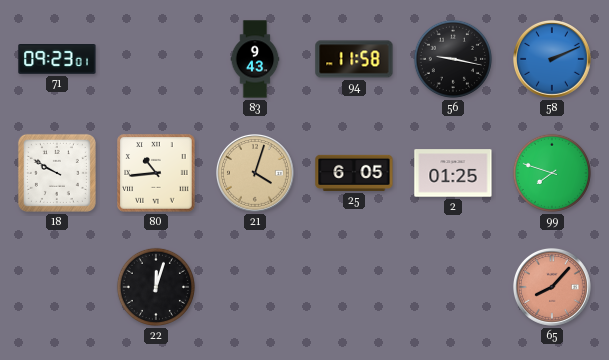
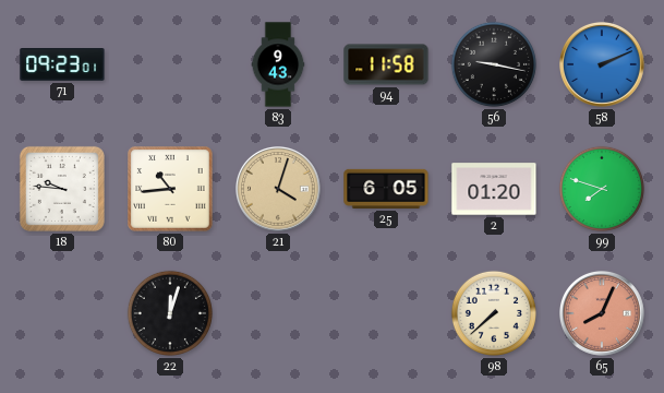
18: 9:50 -> 9:46
2: 01:25 -> 01:20
98: none -> 7:38
65: 8:07 -> 8:04
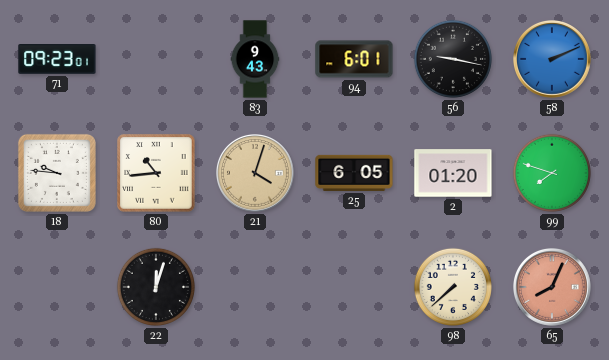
94: 11:58 -> 6:01
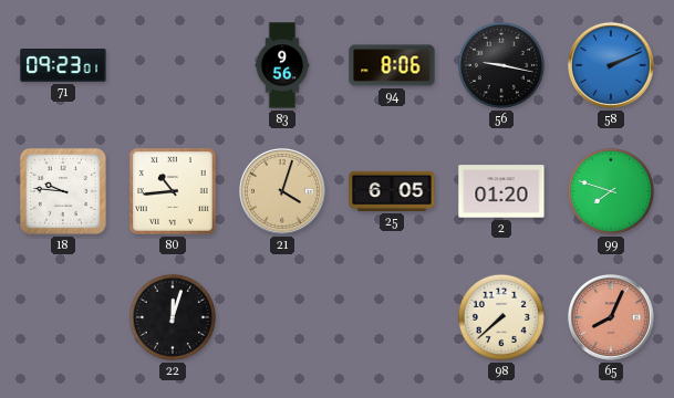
83: 9:43 -> 9:56
94: 6:01 -> 8:06
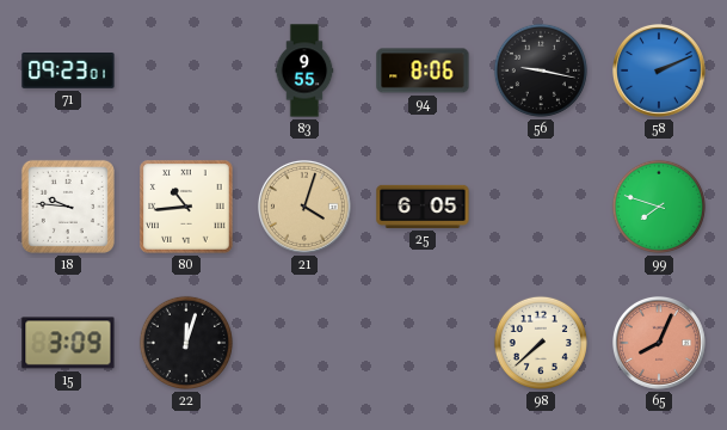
83: 9:56 -> 9:55
2: 01:20 -> none
15: none -> 3:09
